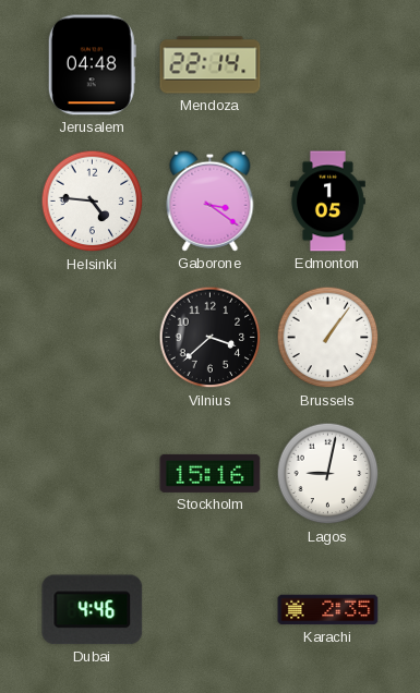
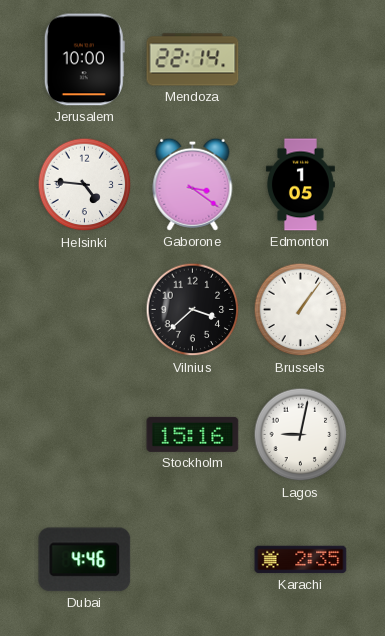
Jerusalem: 04:48 -> 10:00
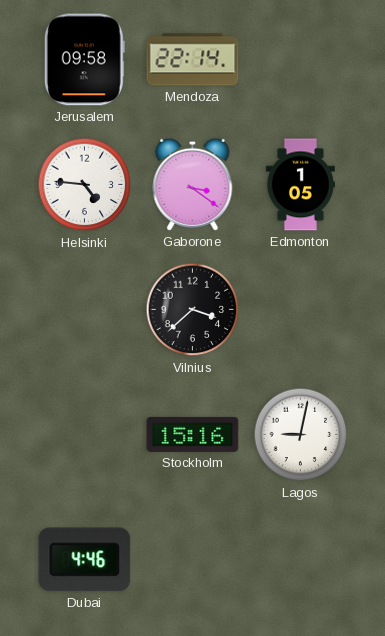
Jerusalem: 10:00 -> 09:58
Brussels: 1:06 -> none
Karachi: 2:35 -> none
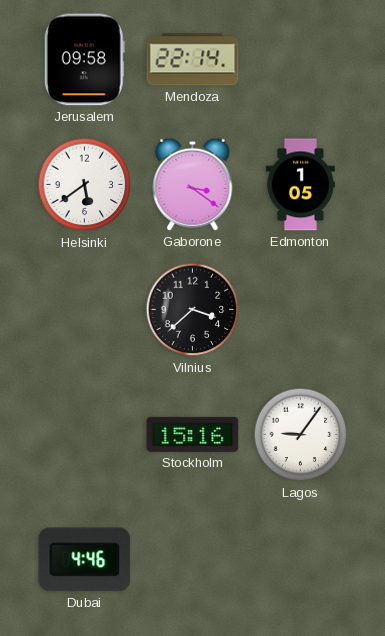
Helsinki: 4:46 -> 5:39
Lagos: 9:02 -> 9:06
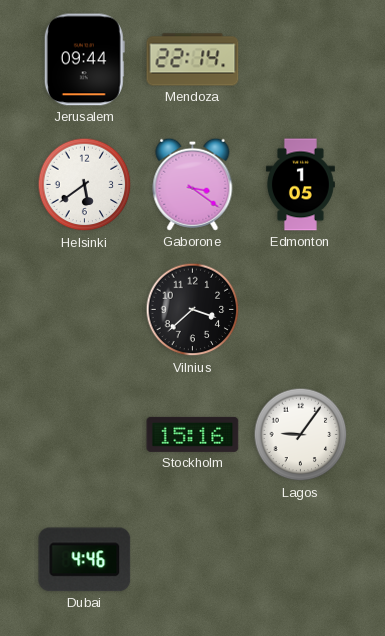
Jerusalem: 09:58 -> 09:44
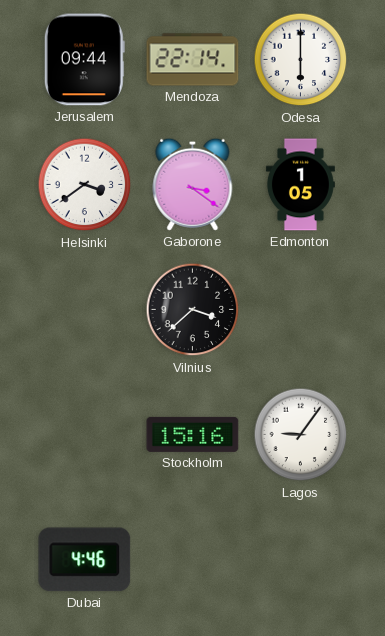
Odesa: none -> 6:00
Helsinki: 5:39 -> 3:39
